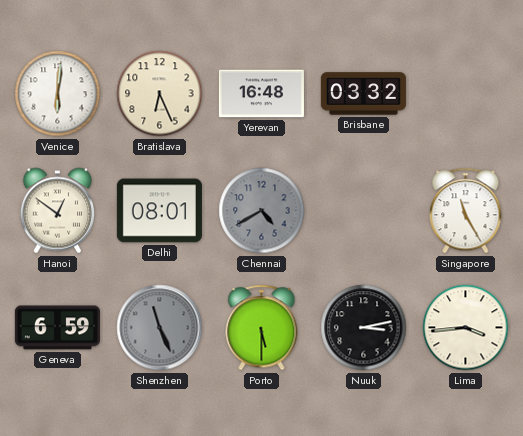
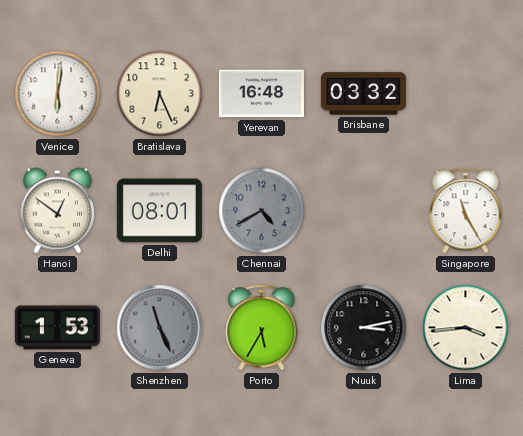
Geneva: 6:59 -> 1:53
Porto: 5:30 -> 5:35
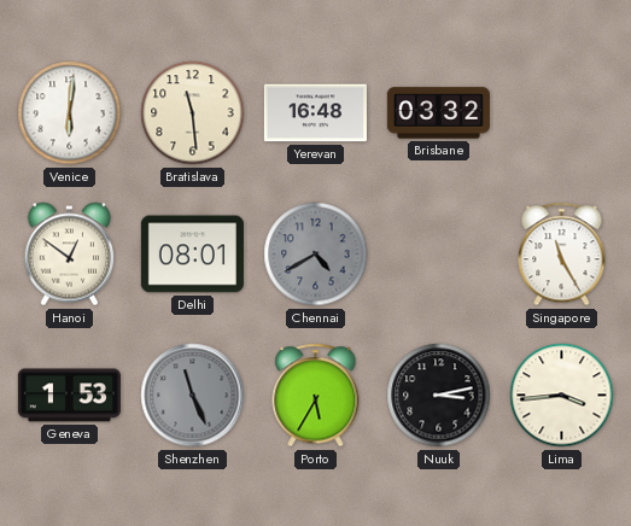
Bratislava: 6:26 -> 11:29
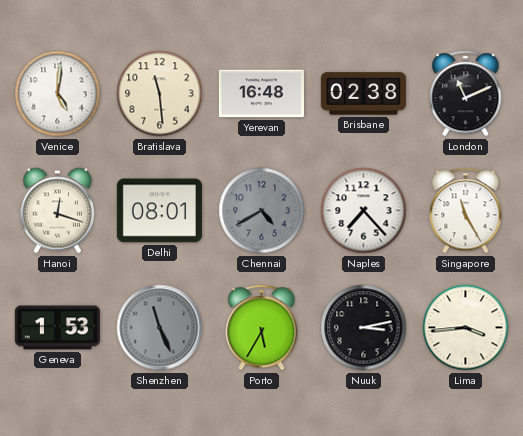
Venice: 6:01 -> 5:01
Brisbane: 03:32 -> 02:38
London: none -> 11:11
Hanoi: 12:51 -> 12:18
Naples: none -> 7:23
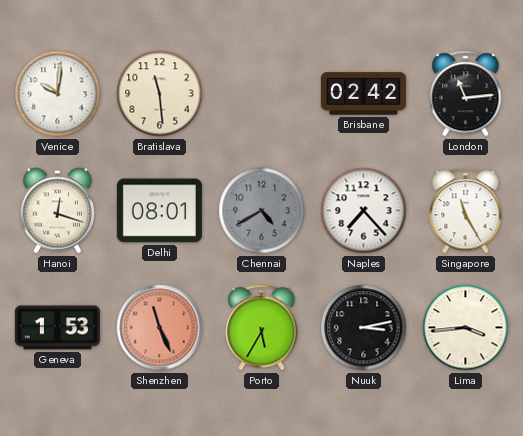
Venice: 5:01 -> 10:01
Yerevan: 16:48 -> none
Brisbane: 02:38 -> 02:42
London: 11:11 -> 11:14
Shenzhen dial: grey -> salmon
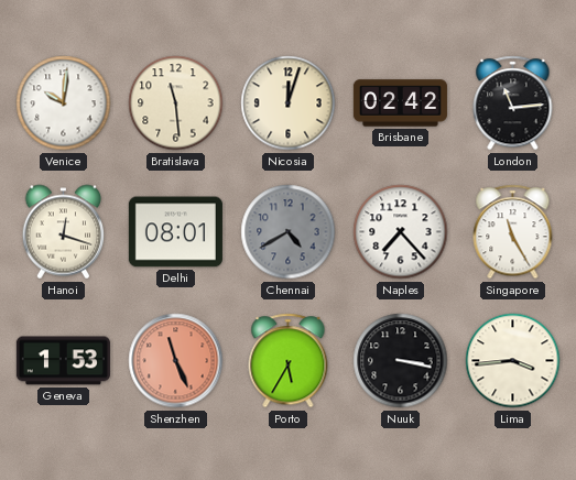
Nicosia: none -> 12:03
Nuuk: 3:13 -> 3:17
